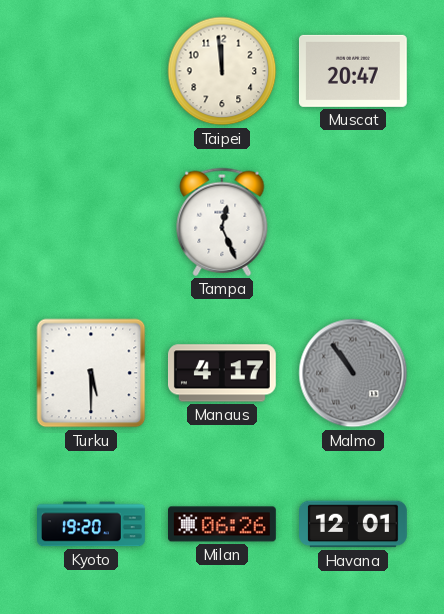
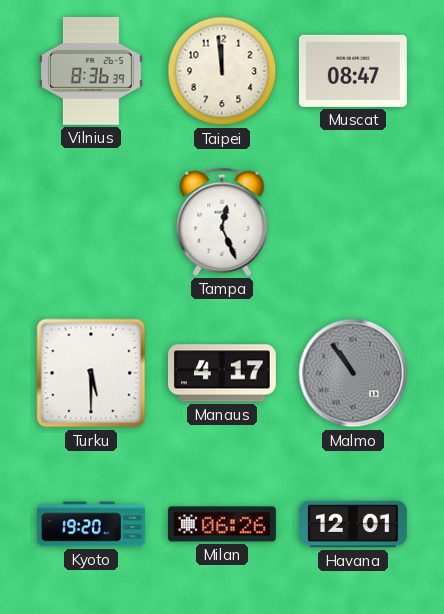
Vilnius: none -> 8:36
Muscat: 20:47 -> 08:47
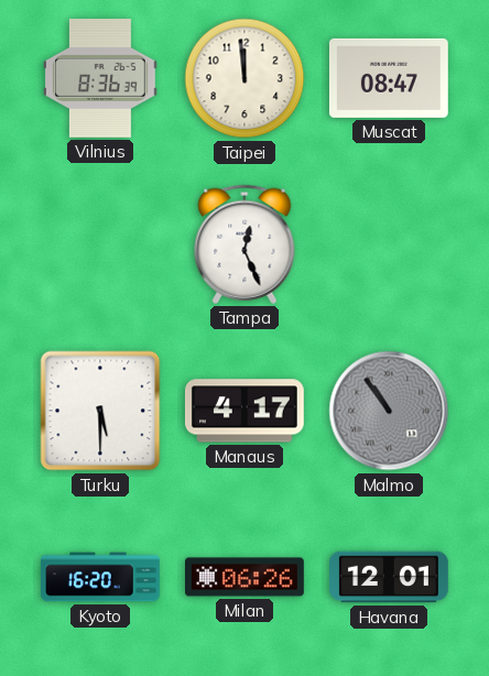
Kyoto: 19:20 -> 16:20
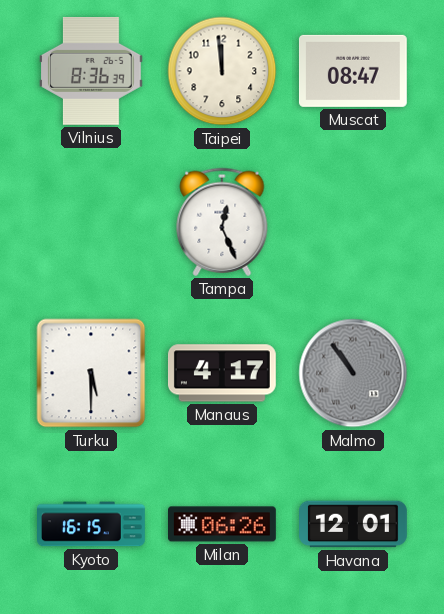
Kyoto: 16:20 -> 16:15
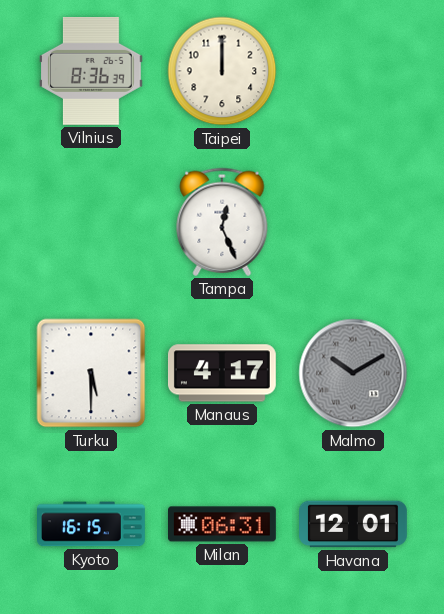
Taipei: 11:59 -> 12:00
Muscat: 08:47 -> none
Malmo: 10:54 -> 10:10
Milan: 06:26 -> 06:31
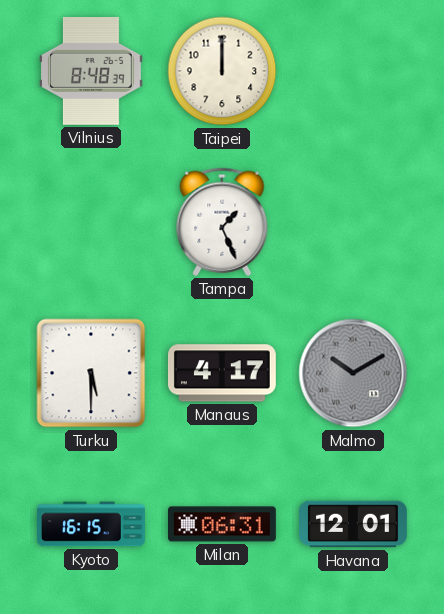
Vilnius: 8:36 -> 8:48
Tampa: 12:26 -> 1:26
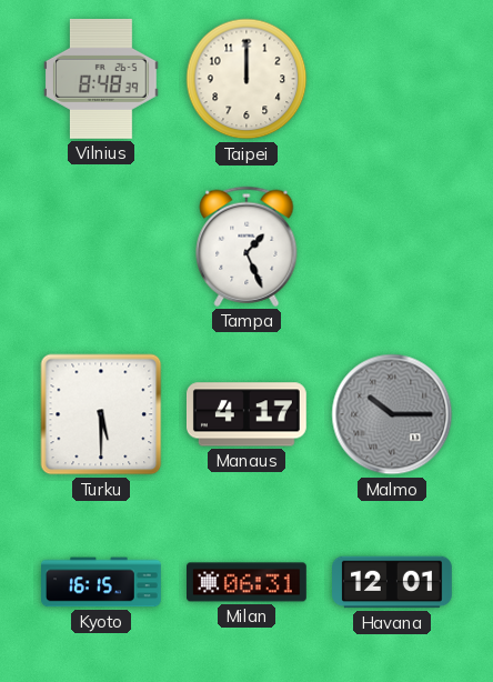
Malmo: 10:10 -> 10:15
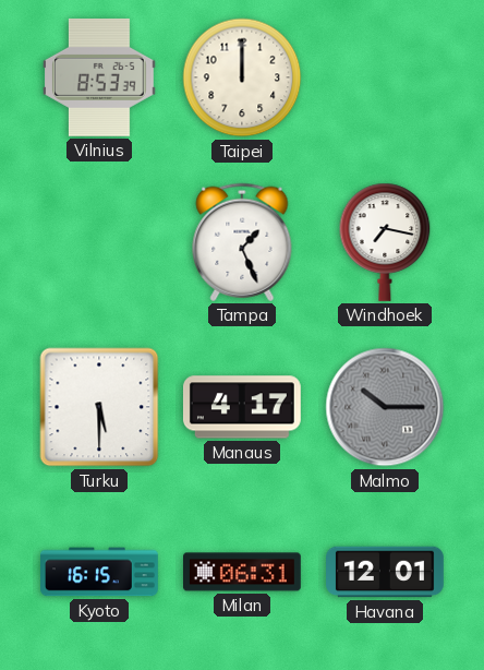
Vilnius: 8:48 -> 8:53
Windhoek: none -> 7:17
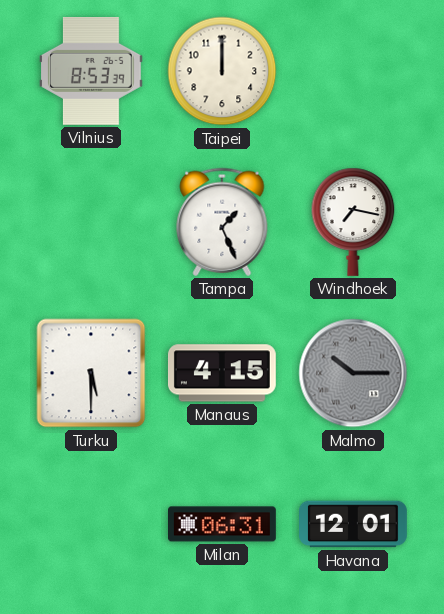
Manaus: 4:17 -> 4:15
Kyoto: 16:15 -> none
